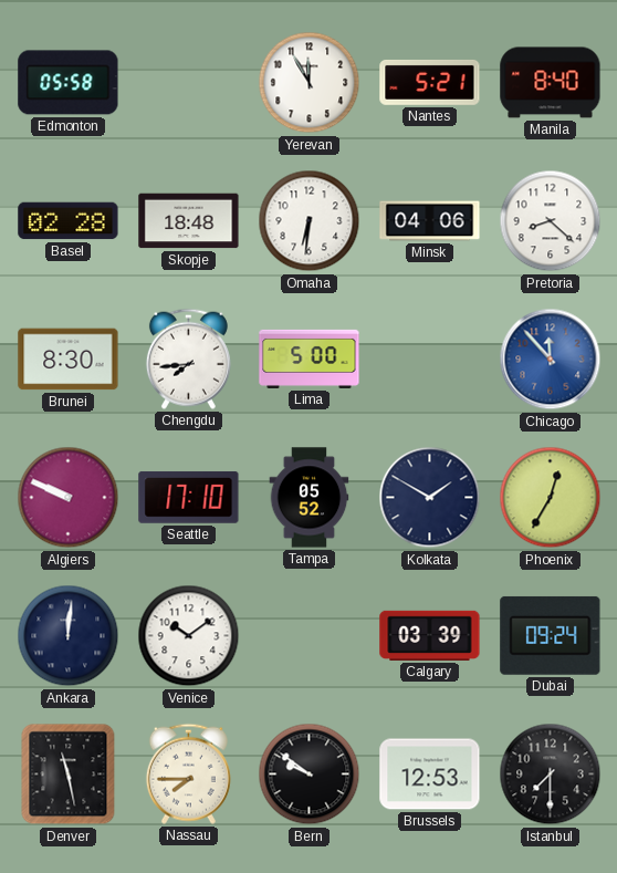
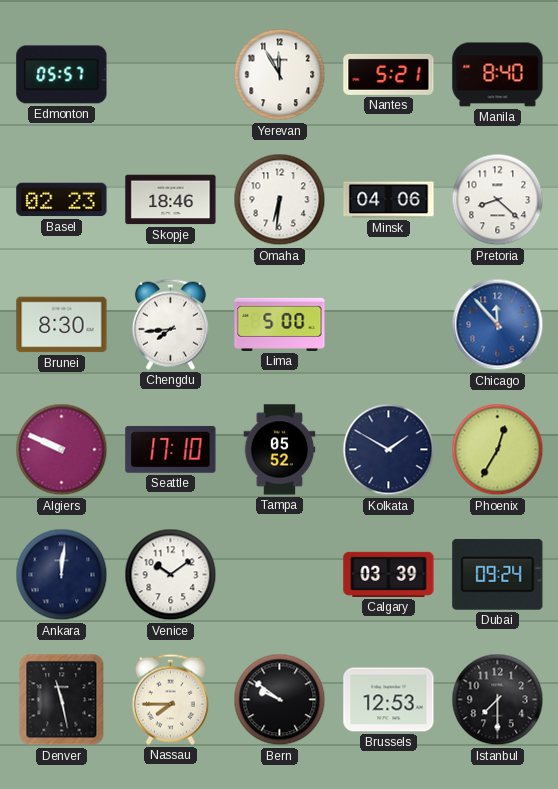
Edmonton: 05:58 -> 05:57
Basel: 02:28 -> 02:23
Skopje: 18:48 -> 18:46
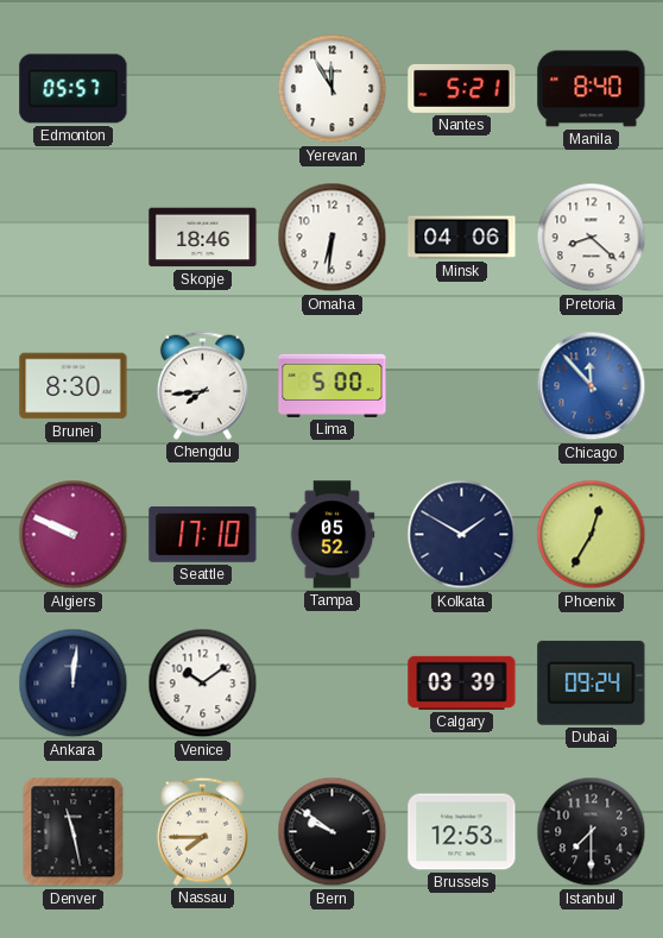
Basel: 02:23 -> none
